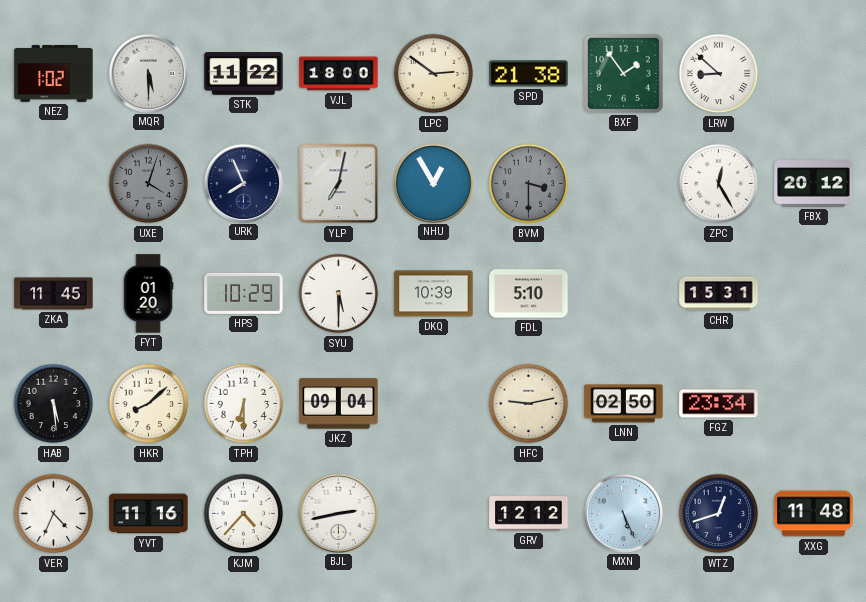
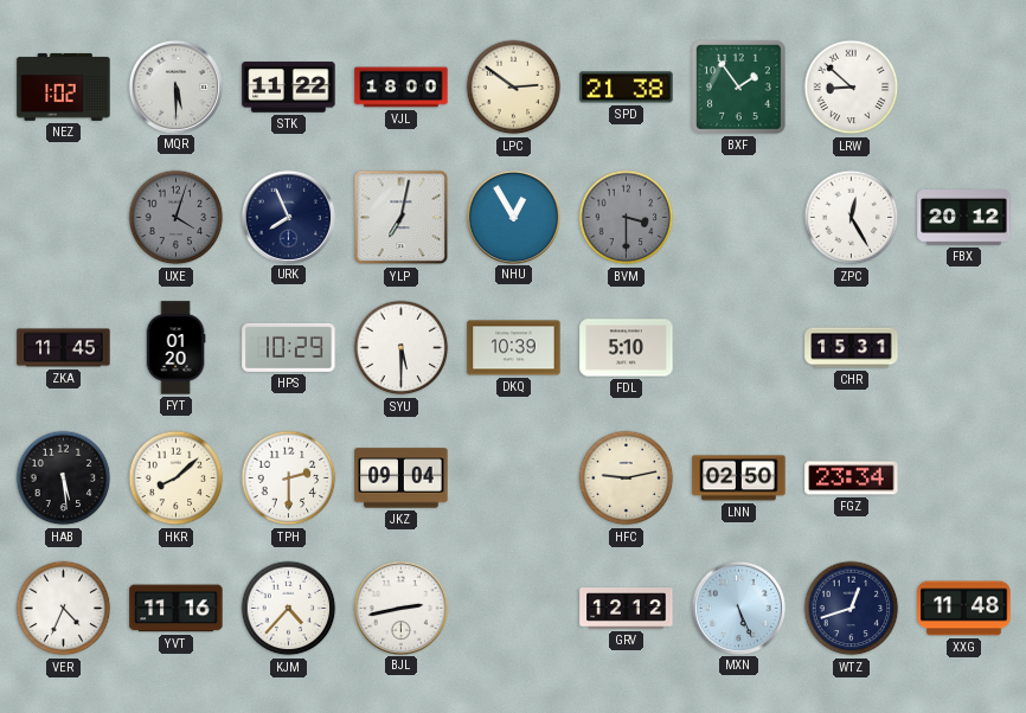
TPH: 6:30 -> 2:30
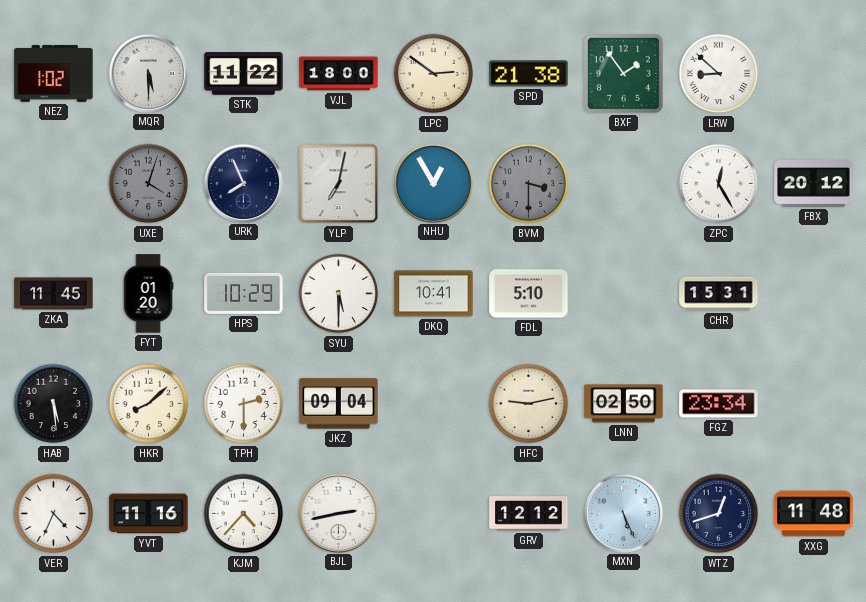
DKQ: 10:39 -> 10:41
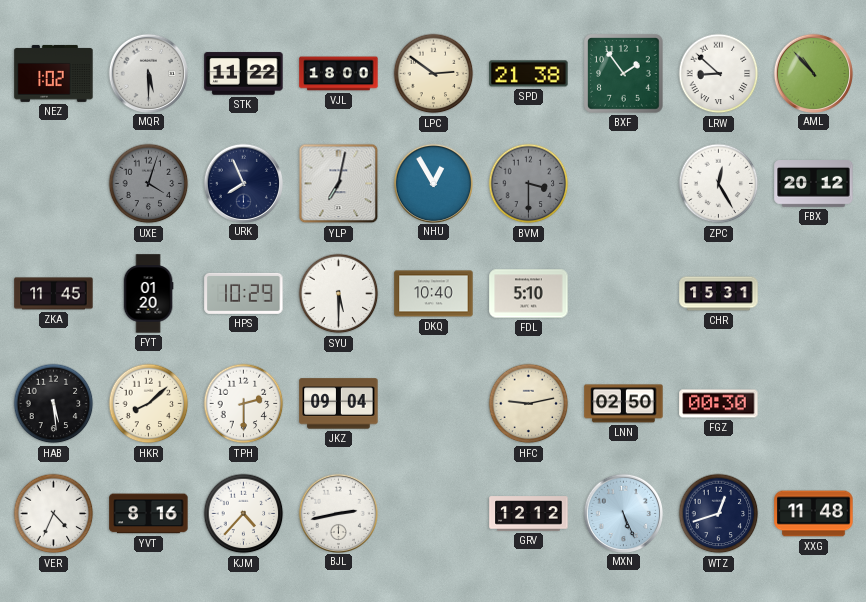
AML: none -> 10:53
DKQ: 10:41 -> 10:40
FGZ: 23:34 -> 00:30
YVT: 11:16 -> 8:16
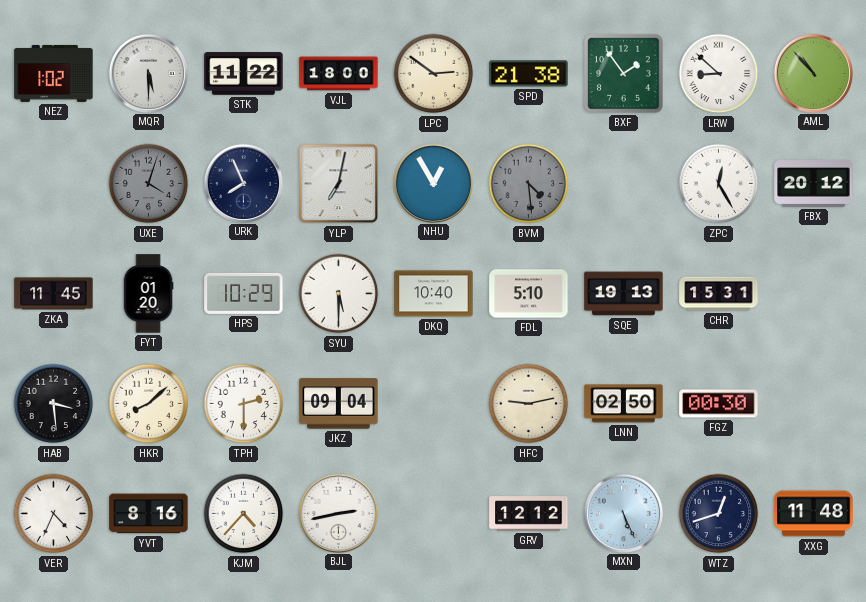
BVM: 3:30 -> 4:29
SQE: none -> 19:13
HAB: 5:29 -> 3:29
